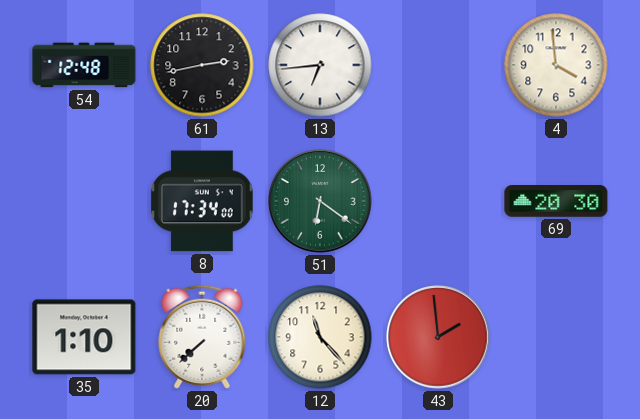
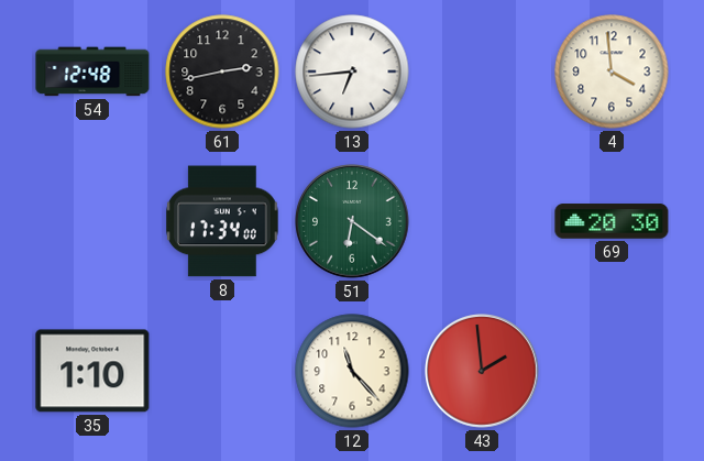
20: 7:38 -> none
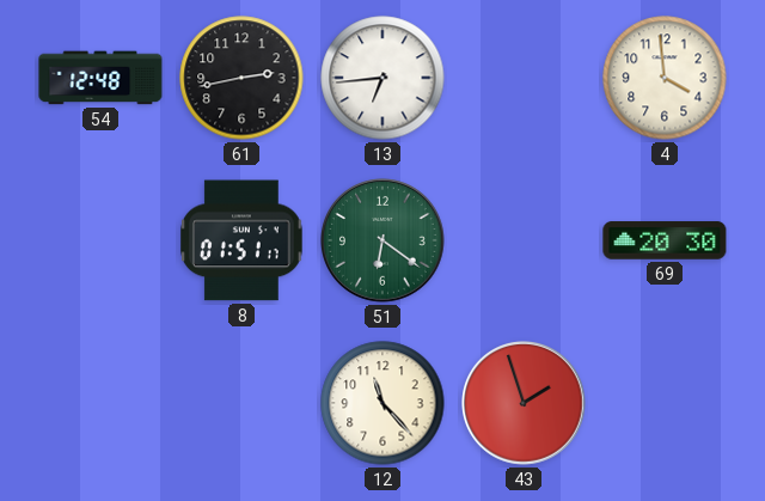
8: 17:34 -> 01:51
35: 1:10 -> none
43: 1:59 -> 1:57
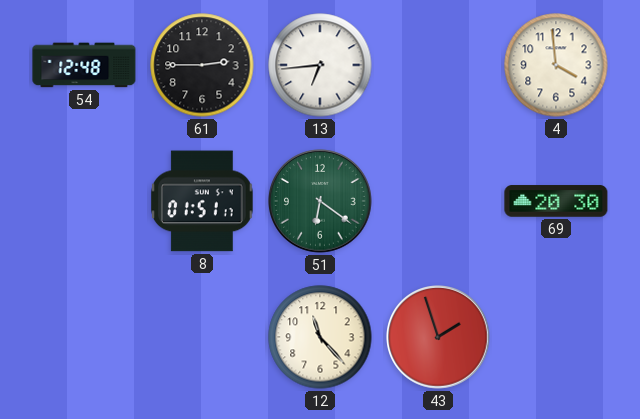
61: 2:43 -> 2:45
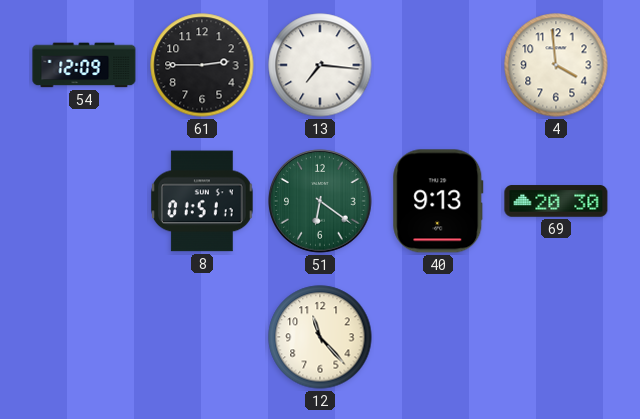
54: 12:48 -> 12:09
13: 6:44 -> 7:16
40: none -> 9:13
43: 1:57 -> none
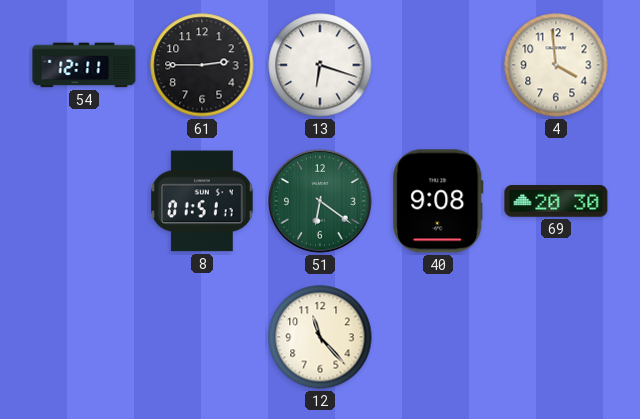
54: 12:09 -> 12:11
13: 7:16 -> 6:18
40: 9:13 -> 9:08
